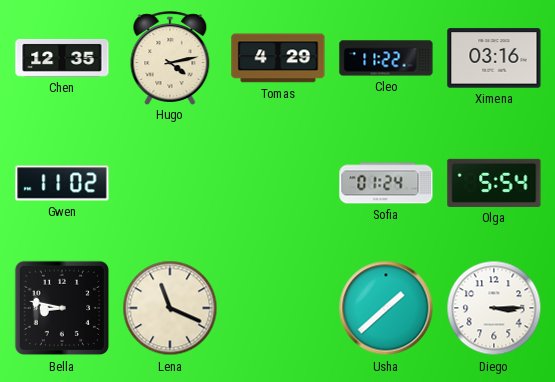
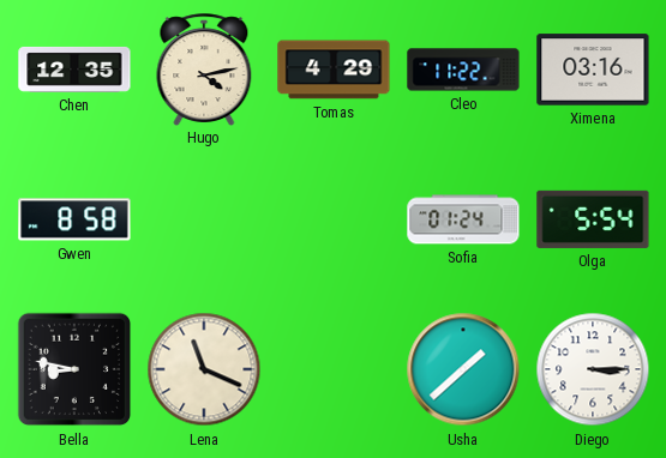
Gwen: 11:02 -> 8:58
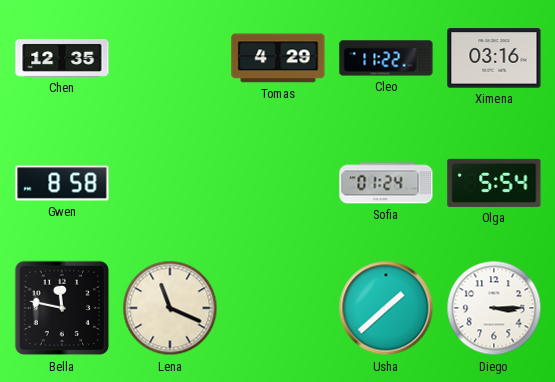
Hugo: 4:13 -> none
Bella: 8:47 -> 11:47
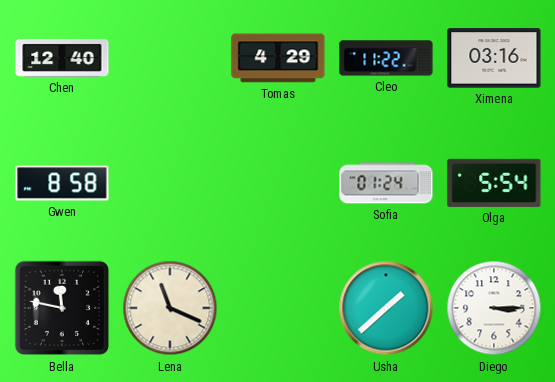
Chen: 12:35 -> 12:40
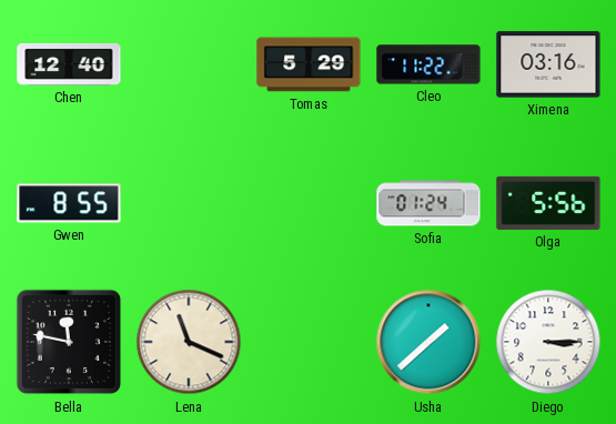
Tomas: 4:29 -> 5:29
Gwen: 8:58 -> 8:55
Olga: 5:54 -> 5:56
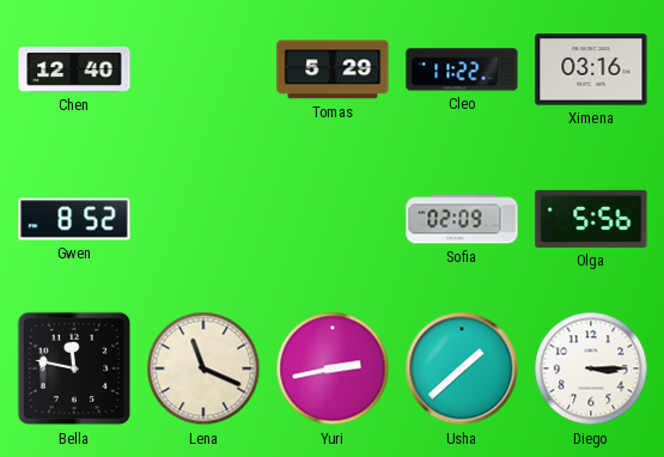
Gwen: 8:55 -> 8:52
Sofia: 01:24 -> 02:09
Yuri: none -> 2:43
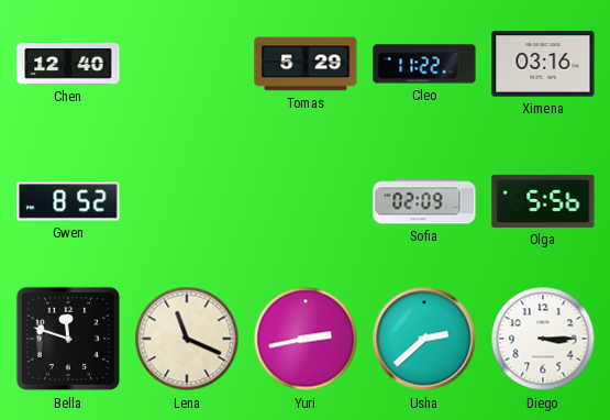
Bella: 11:47 -> 11:48
Usha: 1:38 -> 2:38
